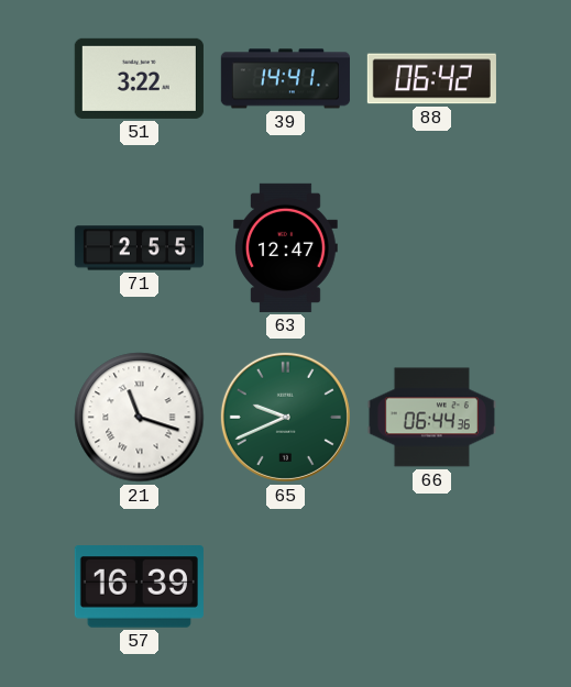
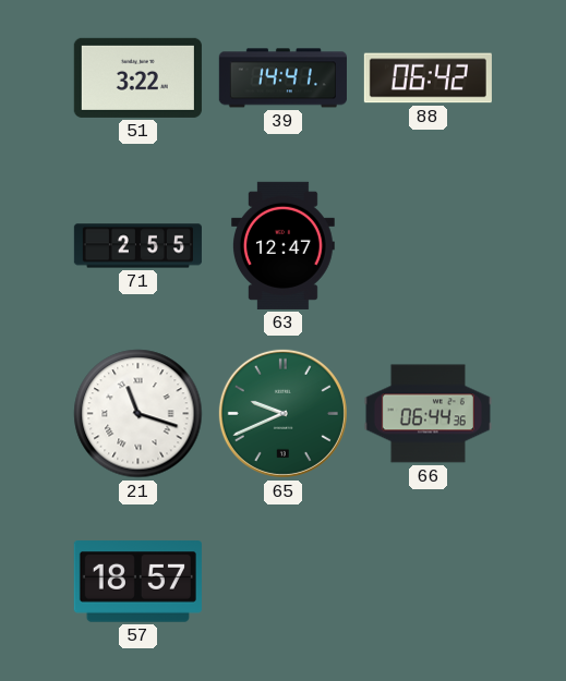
57: 16:39 -> 18:57
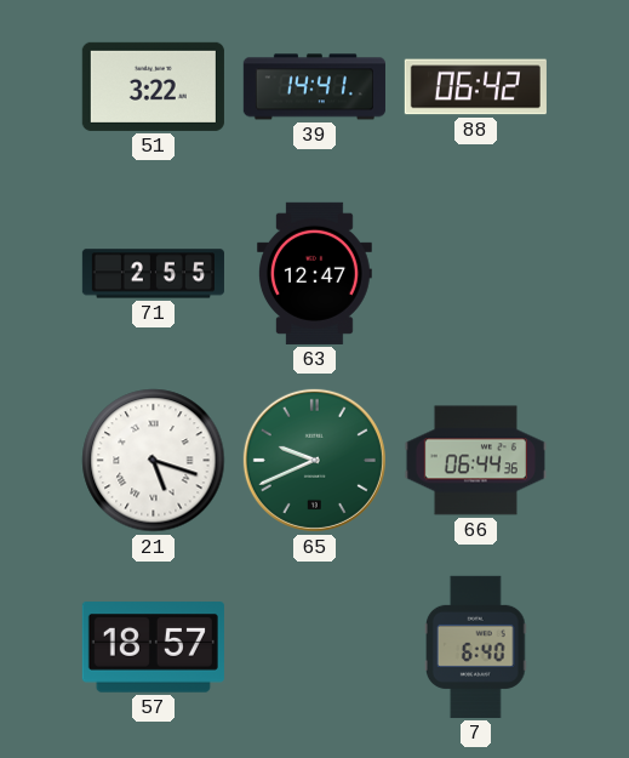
21: 11:18 -> 5:18
7: none -> 6:40
